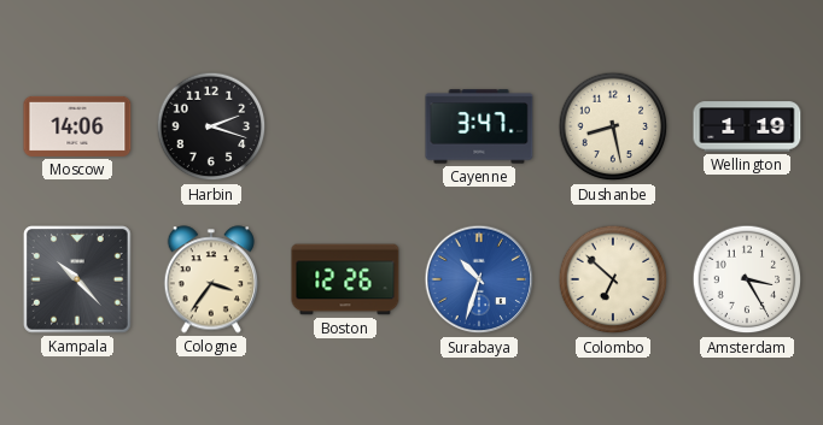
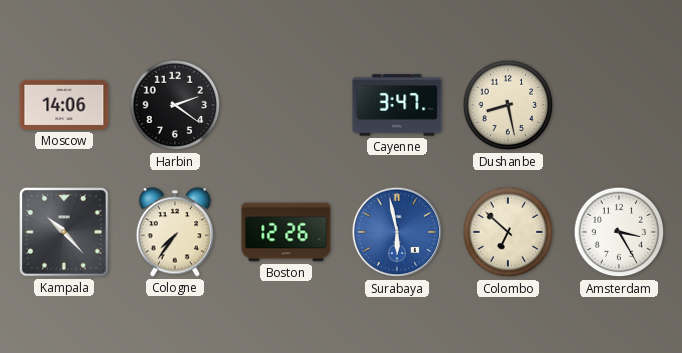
Harbin: 2:18 -> 2:21
Wellington: 1:19 -> none
Cologne: 3:36 -> 7:36
Surabaya: 10:33 -> 5:58
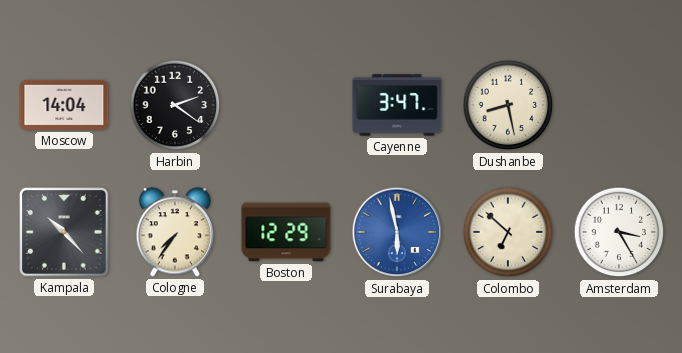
Moscow: 14:06 -> 14:04
Boston: 12:26 -> 12:29
